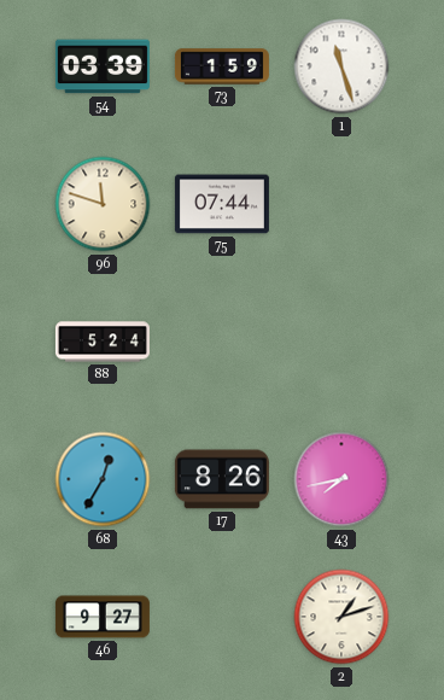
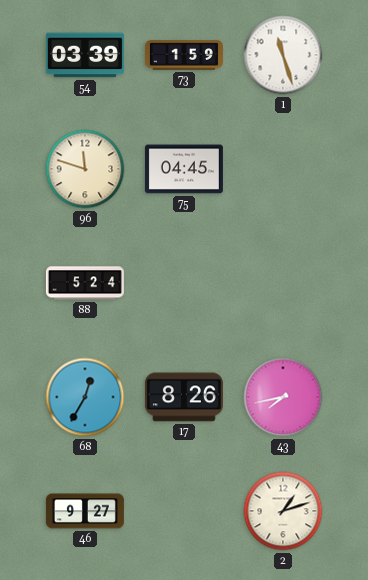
75: 07:44 -> 04:45
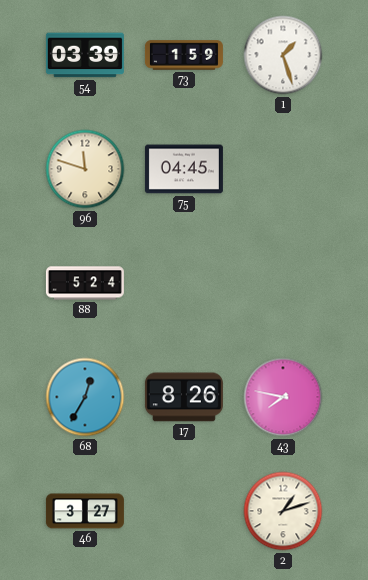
1: 11:27 -> 1:27
43: 7:43 -> 7:47
46: 9:27 -> 3:27
